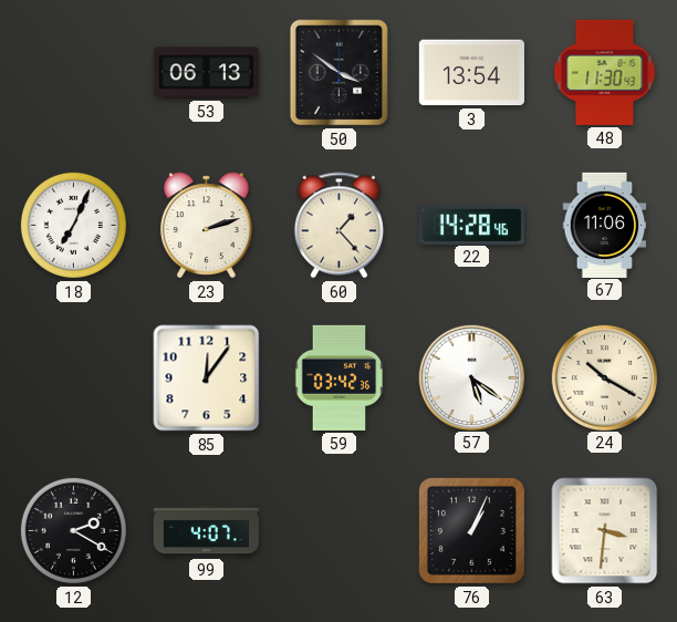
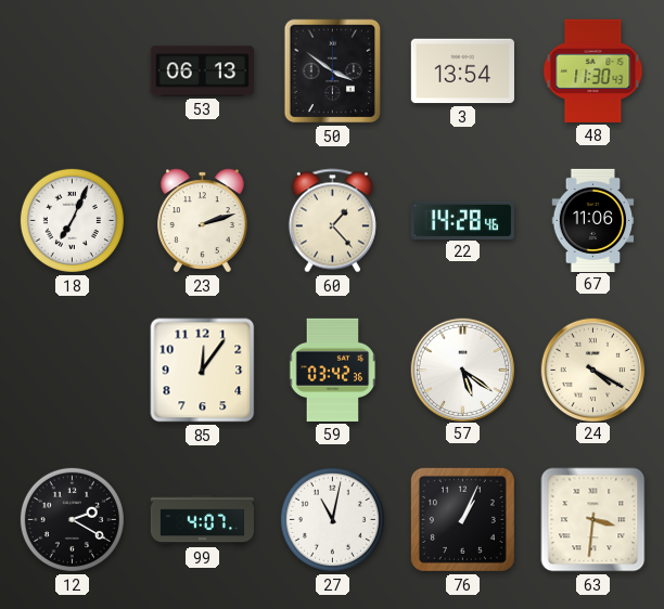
24: 10:20 -> 4:20
27: none -> 11:02
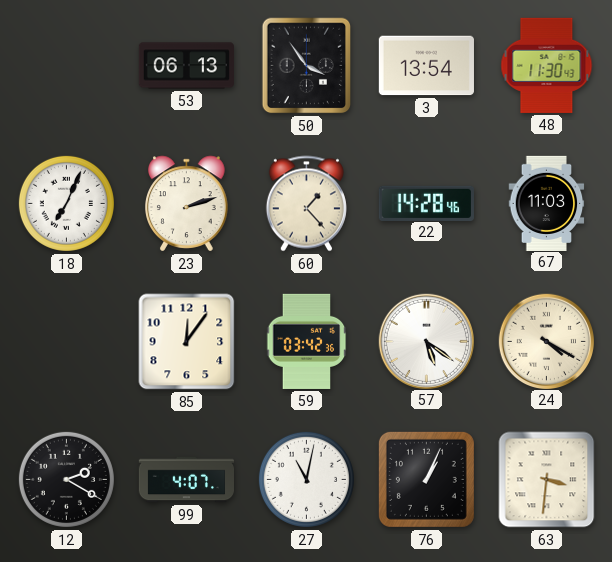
50: 3:51 -> 3:54
67: 11:06 -> 11:03
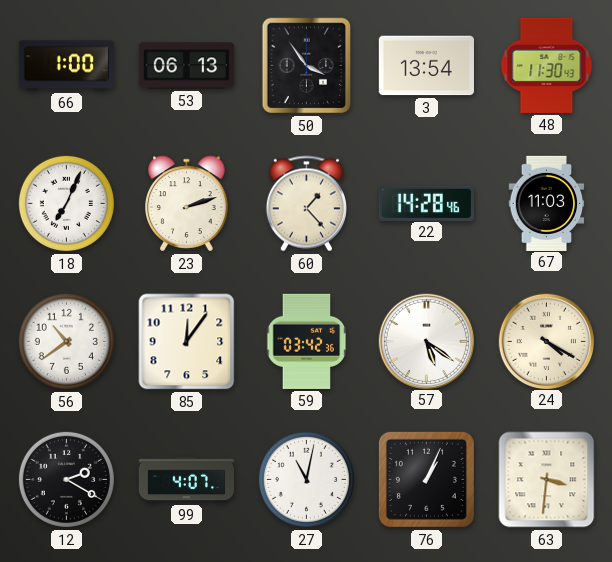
66: none -> 1:00
56: none -> 10:39
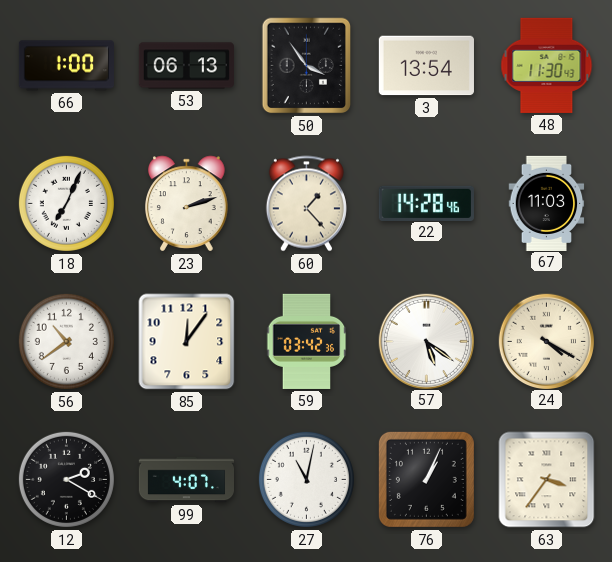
63: 3:31 -> 3:36
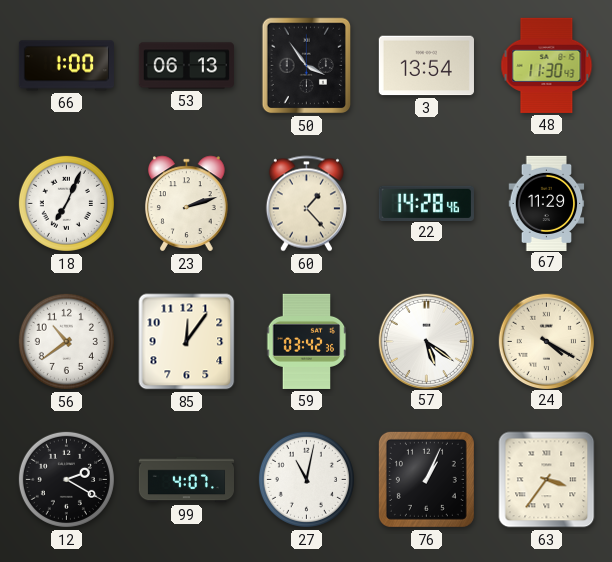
67: 11:03 -> 11:29
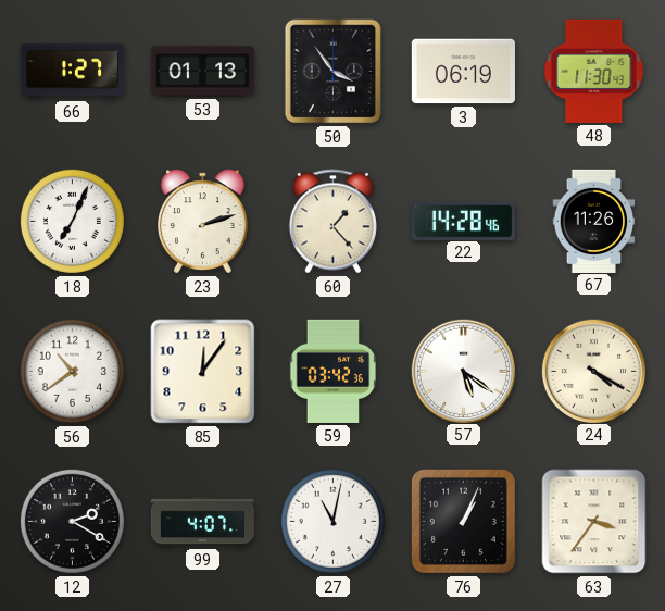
66: 1:00 -> 1:27
53: 06:13 -> 01:13
3: 13:54 -> 06:19
67: 11:29 -> 11:26
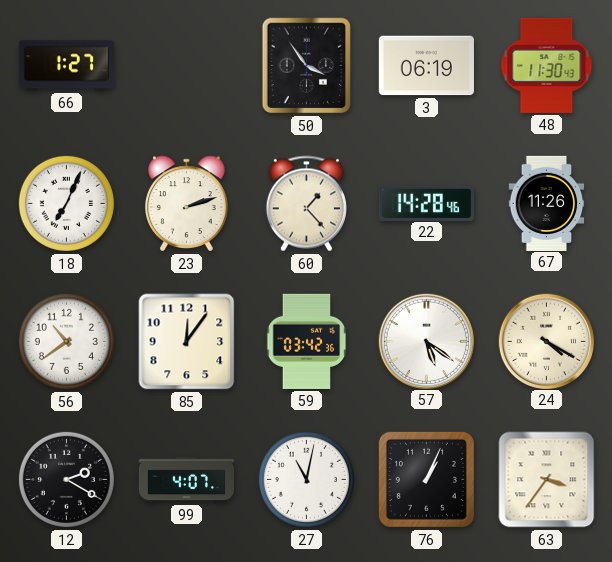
53: 01:13 -> none
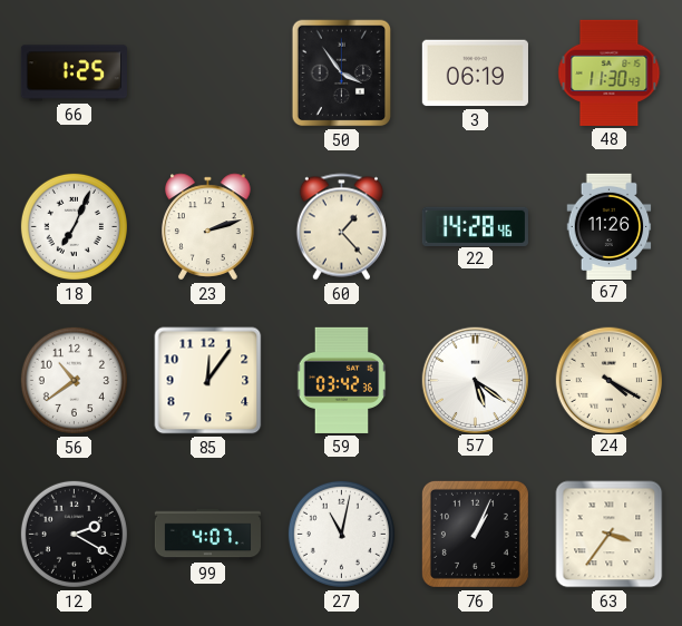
66: 1:27 -> 1:25
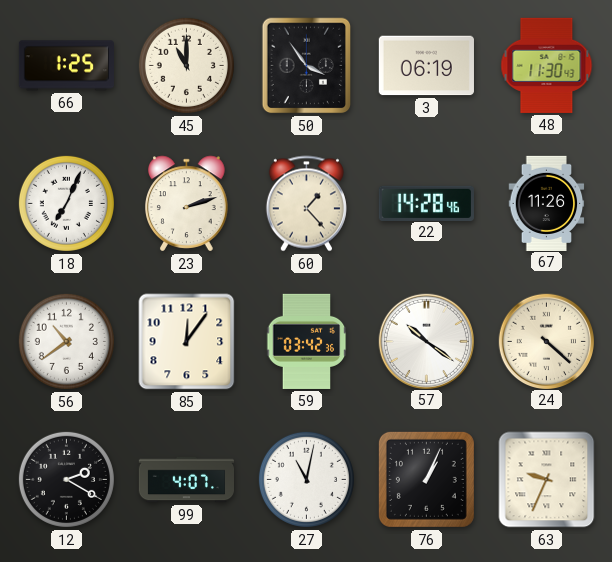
45: none -> 11:00
57: 5:21 -> 10:21
24: 4:20 -> 4:22
63: 3:36 -> 9:34
